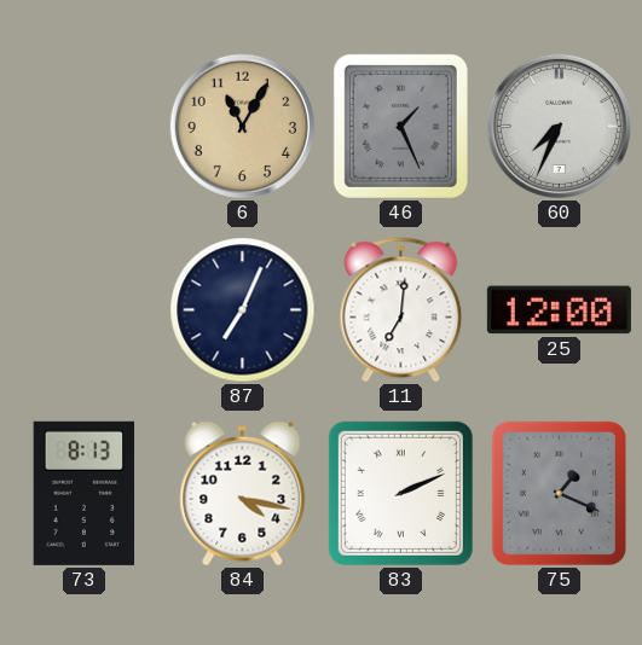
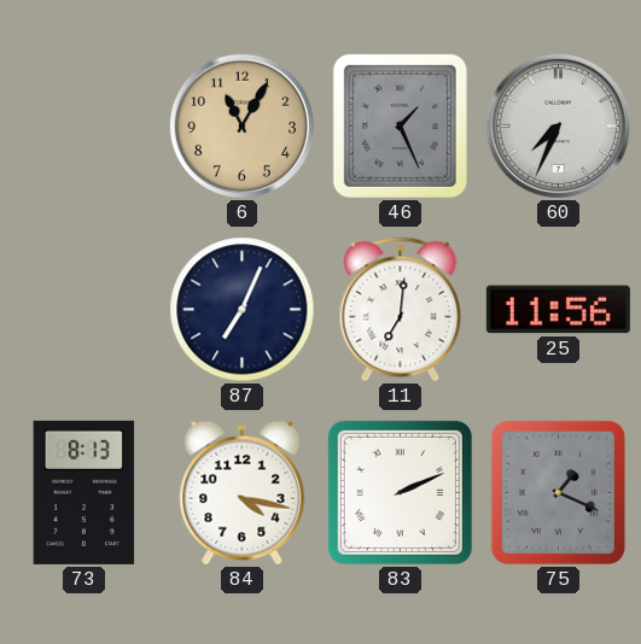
25: 12:00 -> 11:56
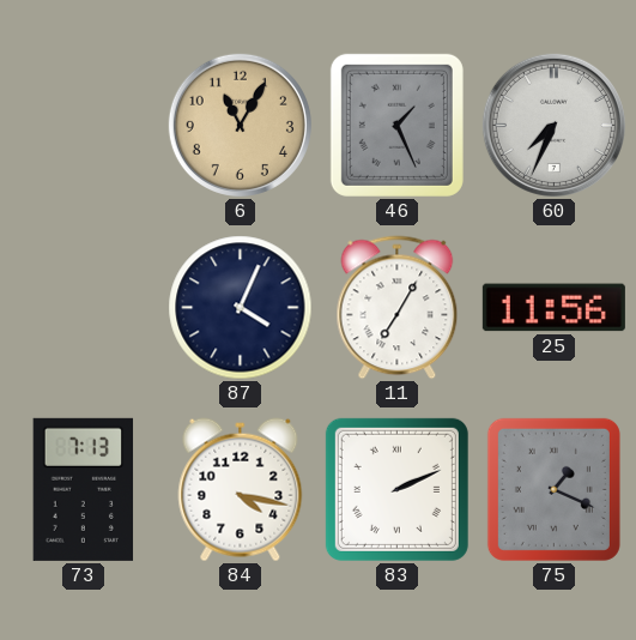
87: 7:04 -> 4:04
11: 7:01 -> 7:05
73: 8:13 -> 7:13
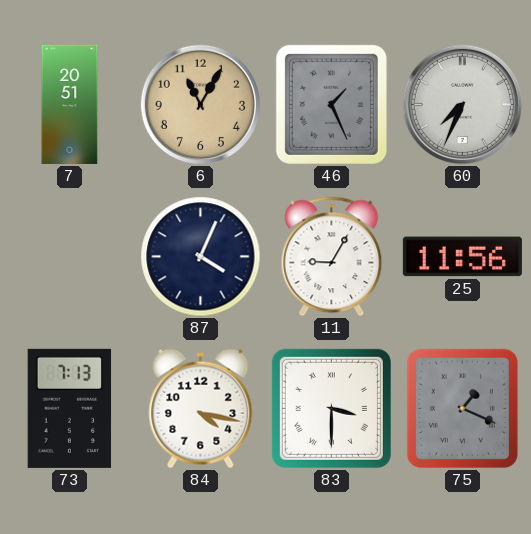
7: none -> 20:51
11: 7:05 -> 9:05
83: 2:11 -> 3:30
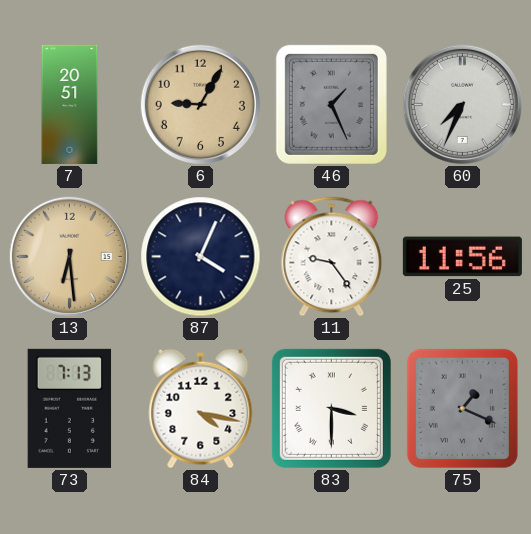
6: 11:05 -> 9:05
13: none -> 6:29
11: 9:05 -> 9:24
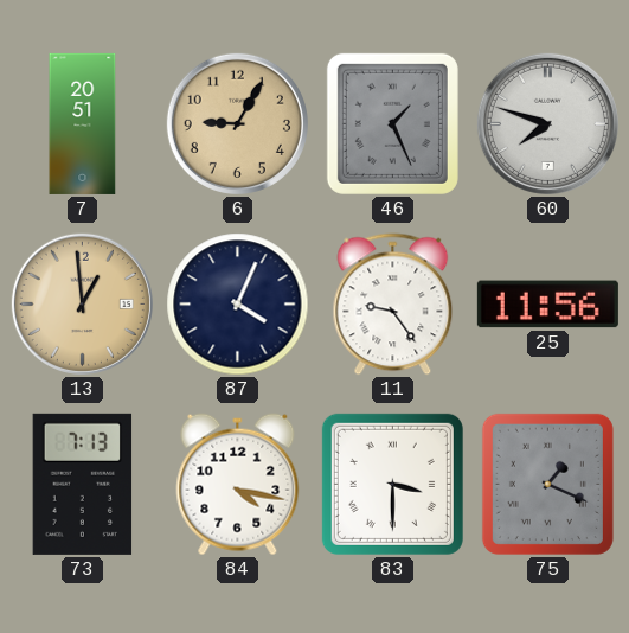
60: 7:34 -> 7:48
13: 6:29 -> 12:59
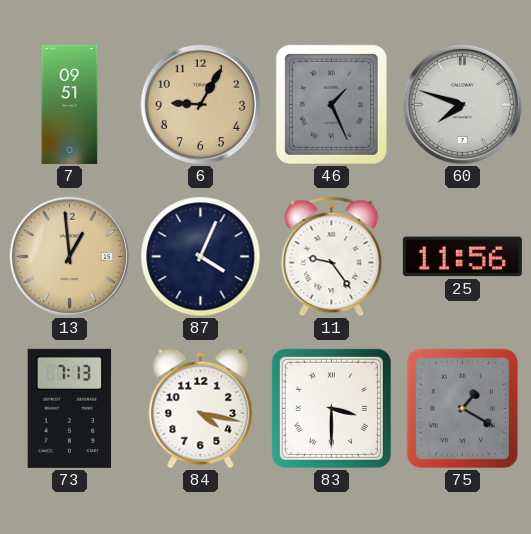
7: 20:51 -> 09:51
75: 1:19 -> 1:20
